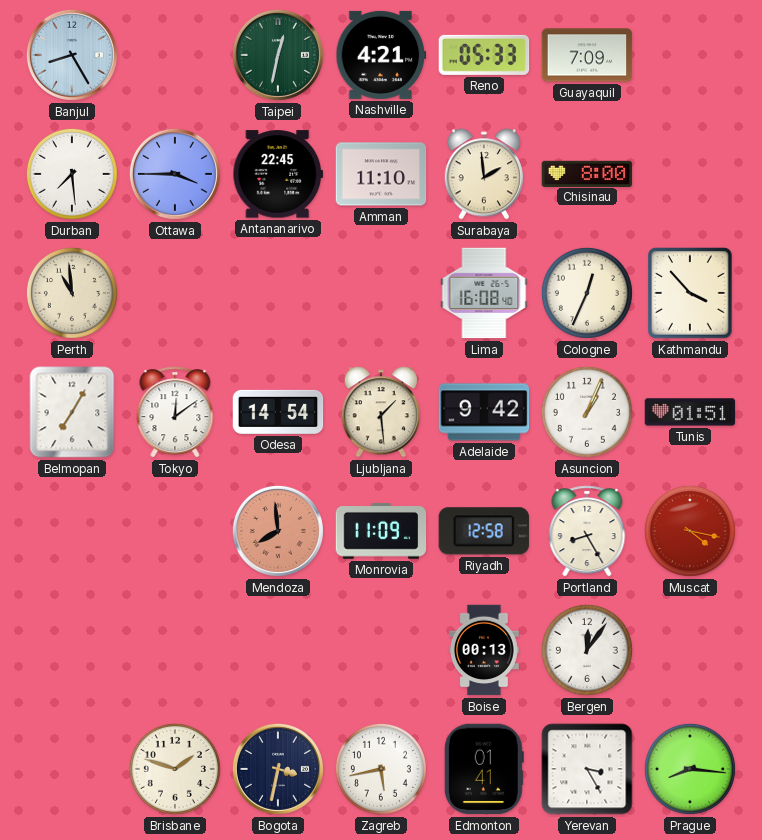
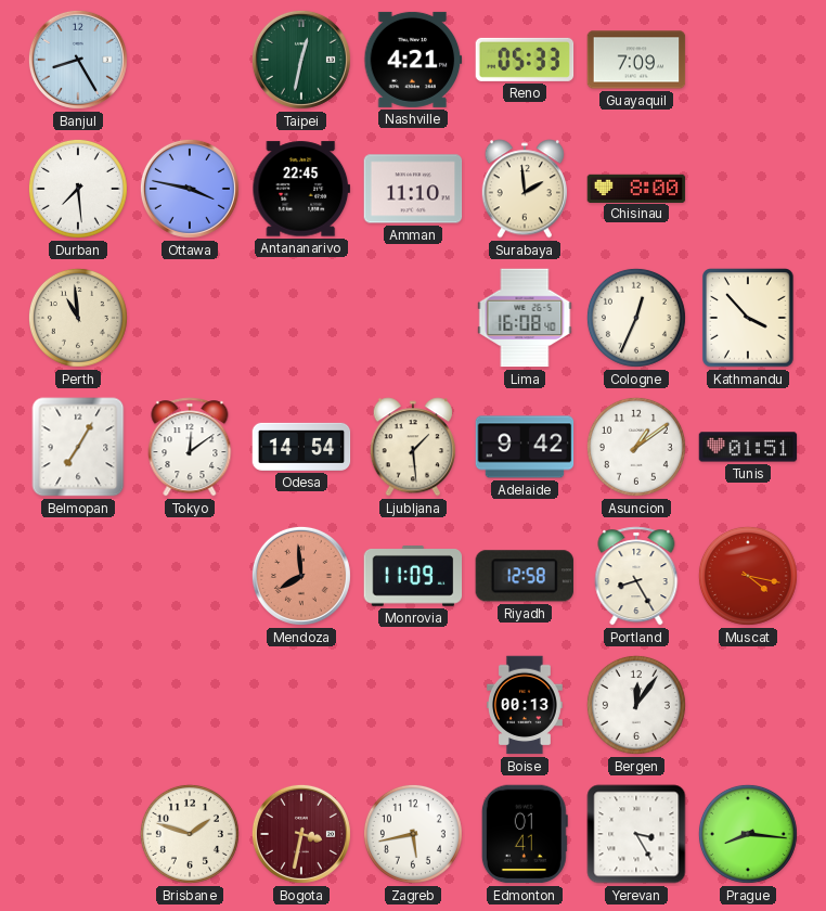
Ottawa: 3:45 -> 3:47
Asuncion: 1:04 -> 1:09
Bogota dial: navy -> burgundy
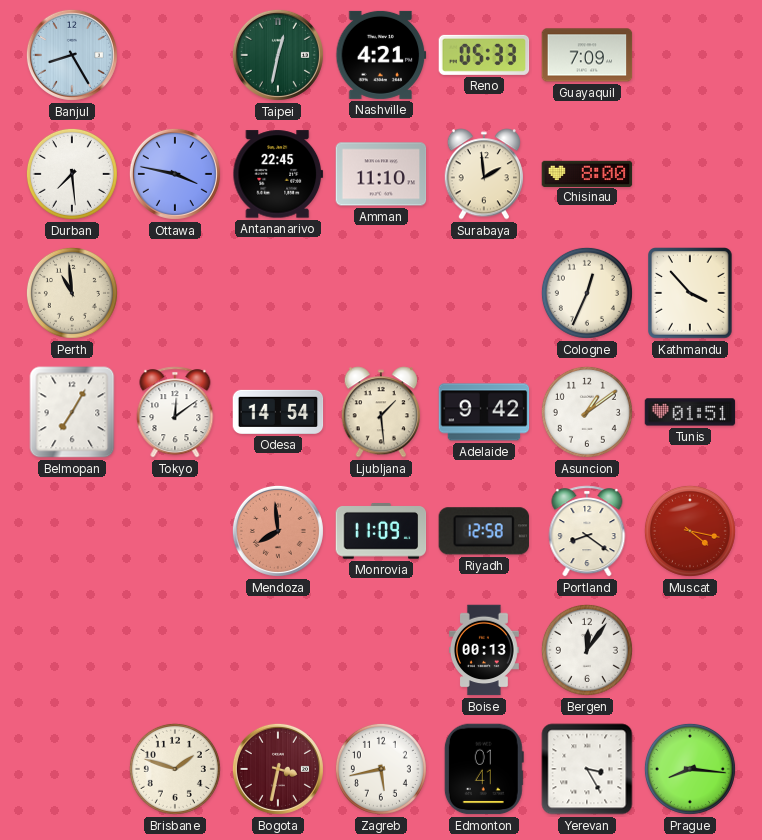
Lima: 16:08 -> none
Portland: 8:25 -> 8:21
